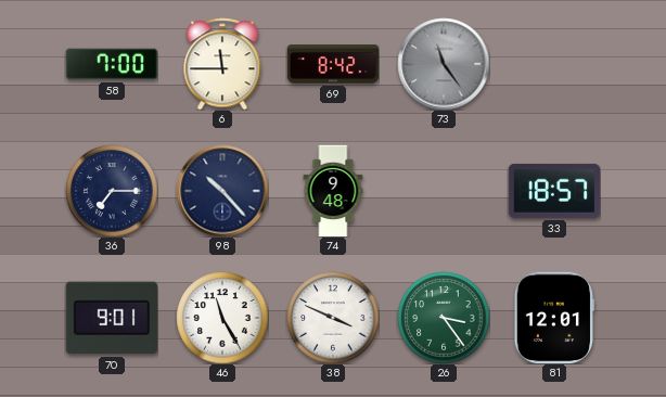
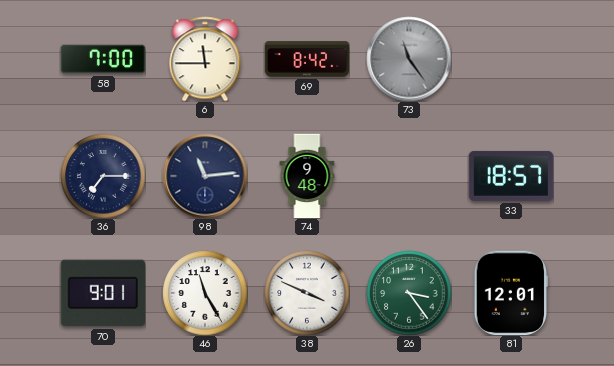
98: 10:23 -> 11:14
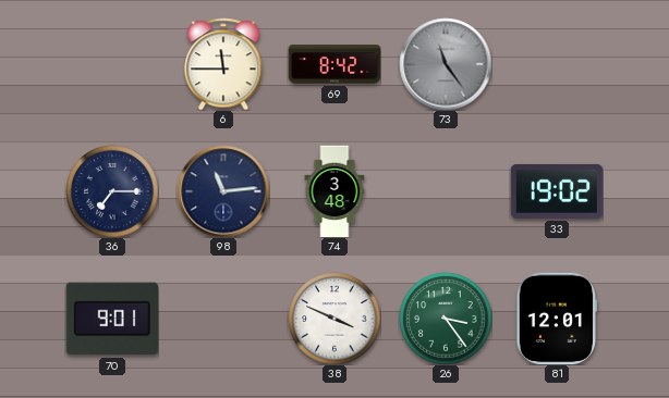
58: 7:00 -> none
74: 9:48 -> 3:48
33: 18:57 -> 19:02
46: 11:25 -> none
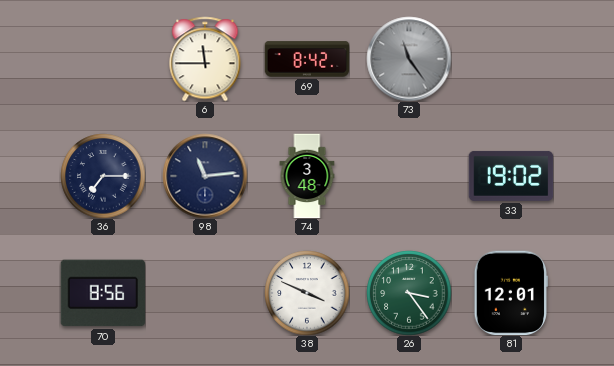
70: 9:01 -> 8:56
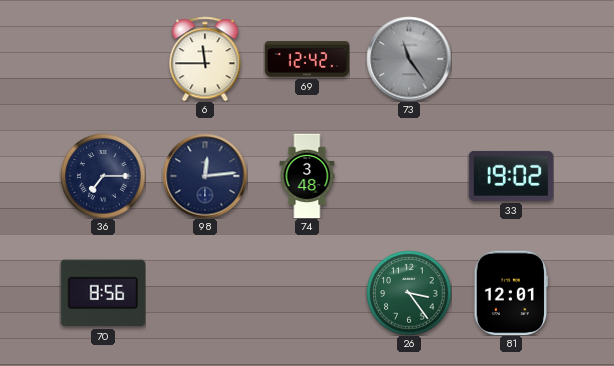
69: 8:42 -> 12:42
98: 11:14 -> 12:14
38: 3:49 -> none
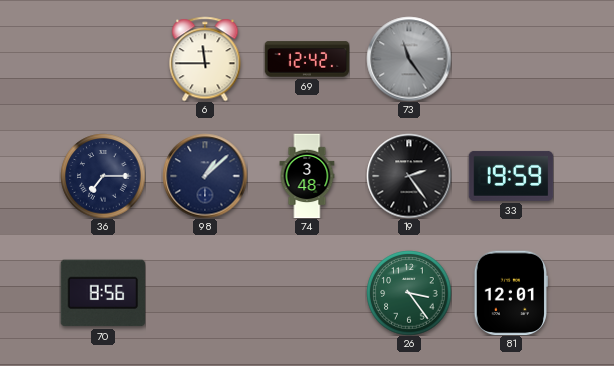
98: 12:14 -> 1:08
19: none -> 2:24
33: 19:02 -> 19:59
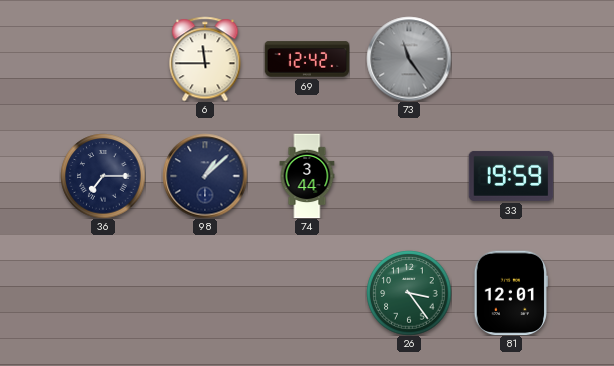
74: 3:48 -> 3:44
19: 2:24 -> none
70: 8:56 -> none
